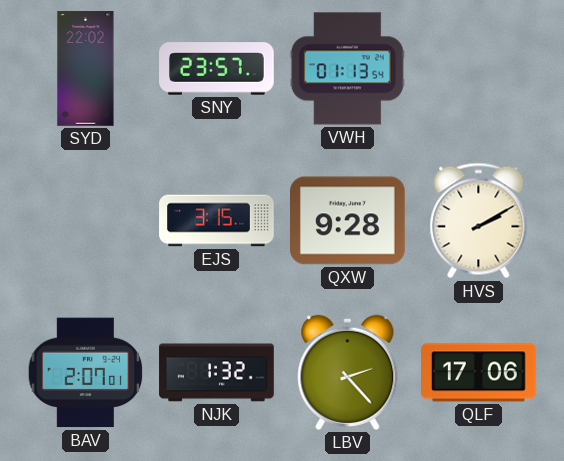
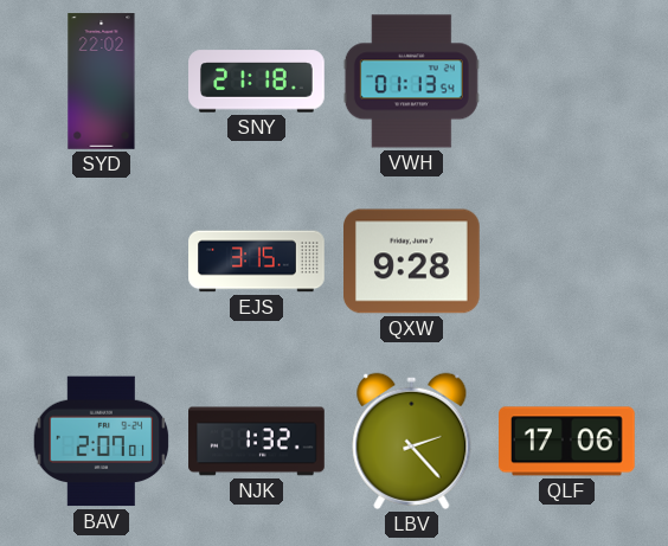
SNY: 23:57 -> 21:18
HVS: 2:10 -> none
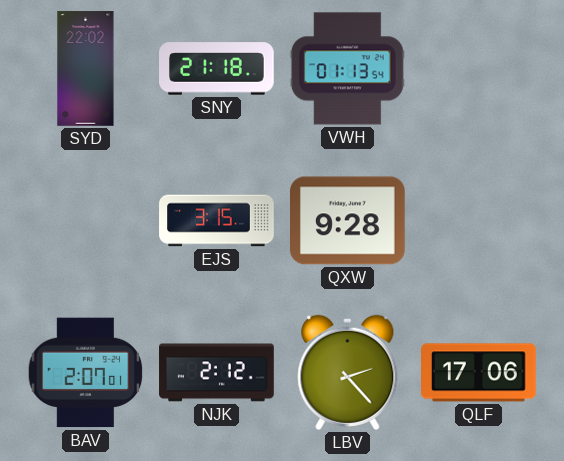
NJK: 1:32 -> 2:12
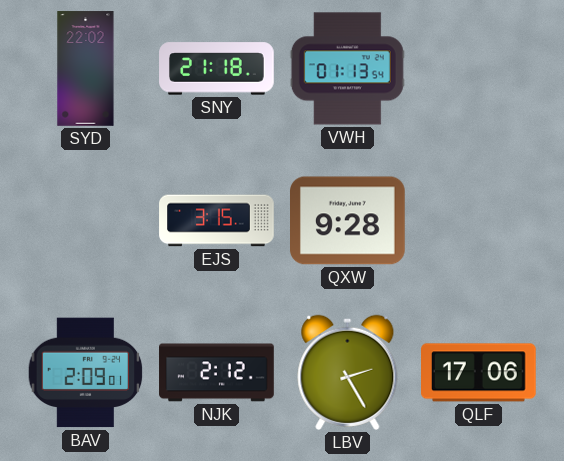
BAV: 2:07 -> 2:09
LBV: 2:23 -> 2:25
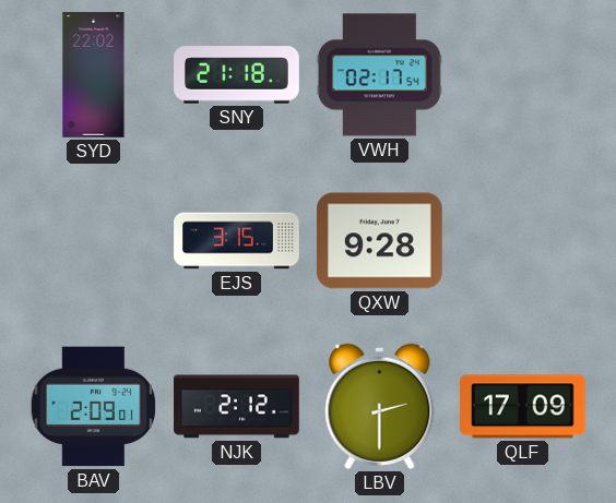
VWH: 01:13 -> 02:17
LBV: 2:25 -> 2:30
QLF: 17:06 -> 17:09
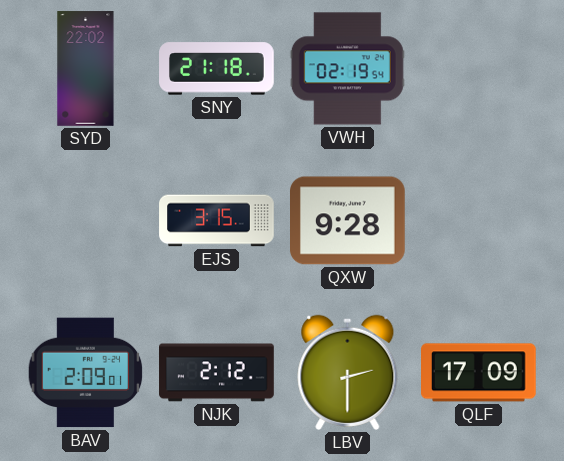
VWH: 02:17 -> 02:19
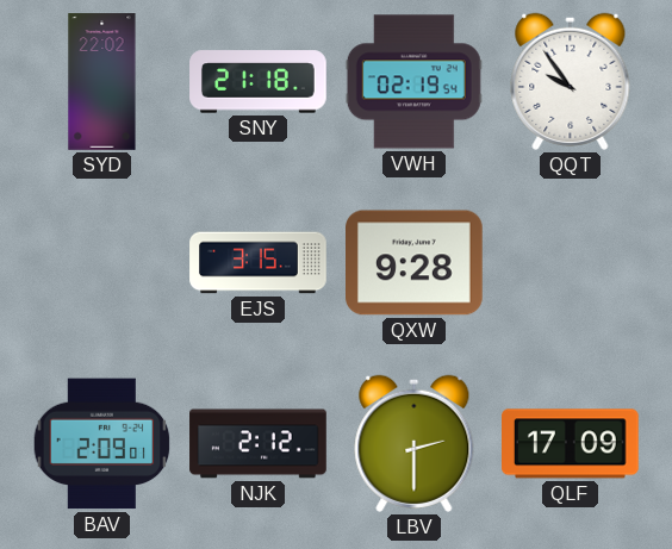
QQT: none -> 9:54
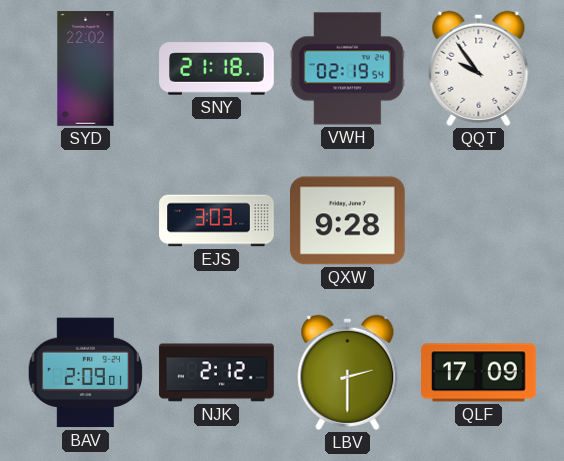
EJS: 3:15 -> 3:03
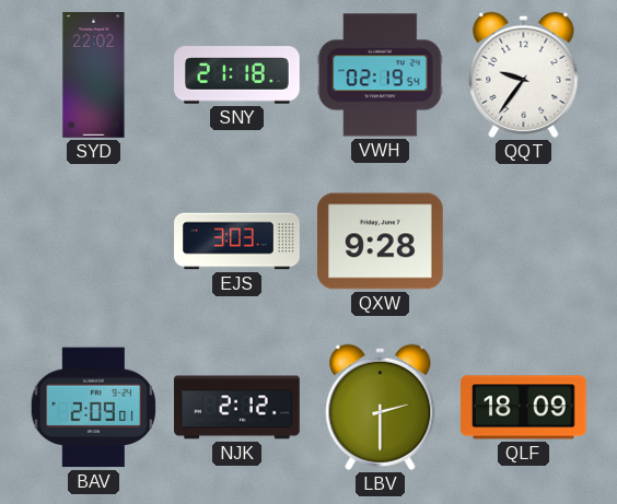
QQT: 9:54 -> 9:36
QLF: 17:09 -> 18:09
